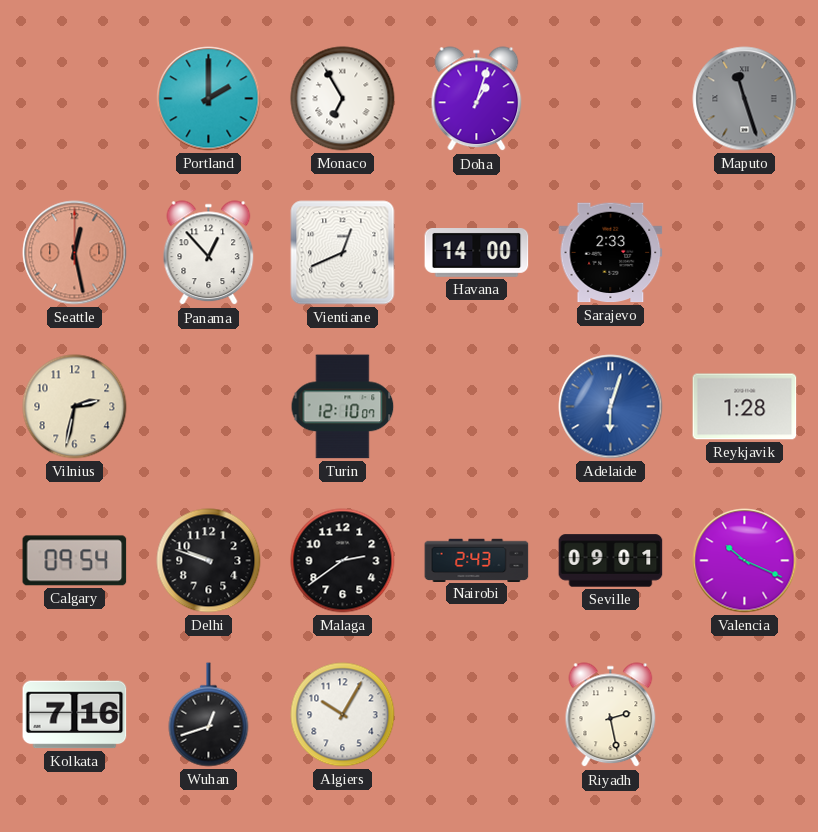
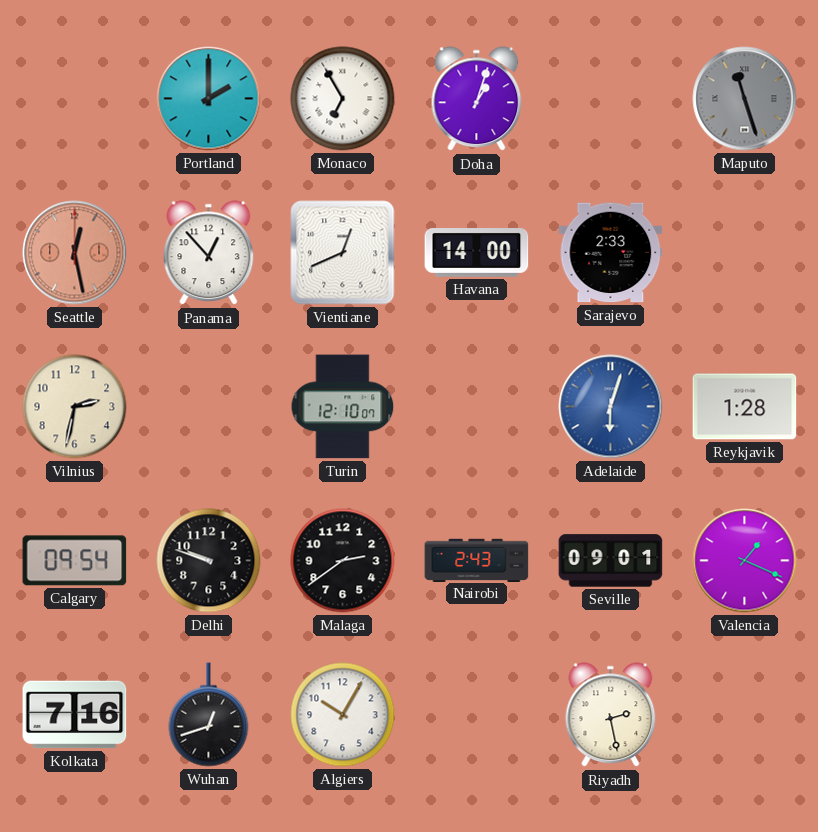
Valencia: 10:19 -> 1:19
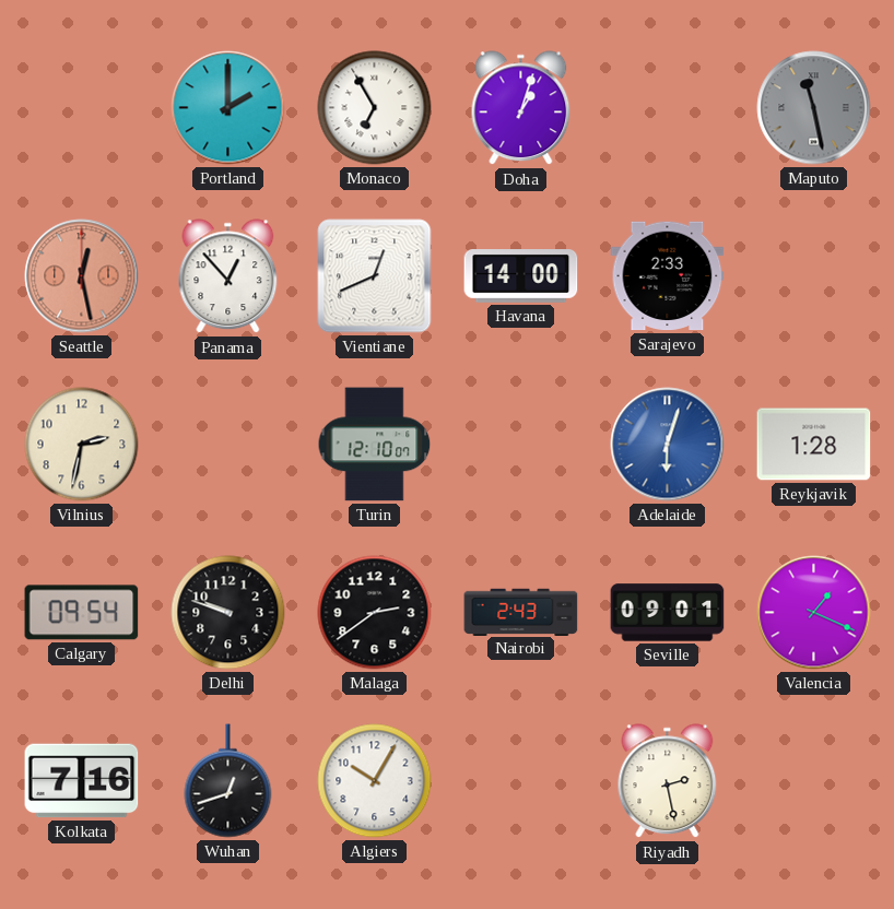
Maputo: 11:27 -> 11:28
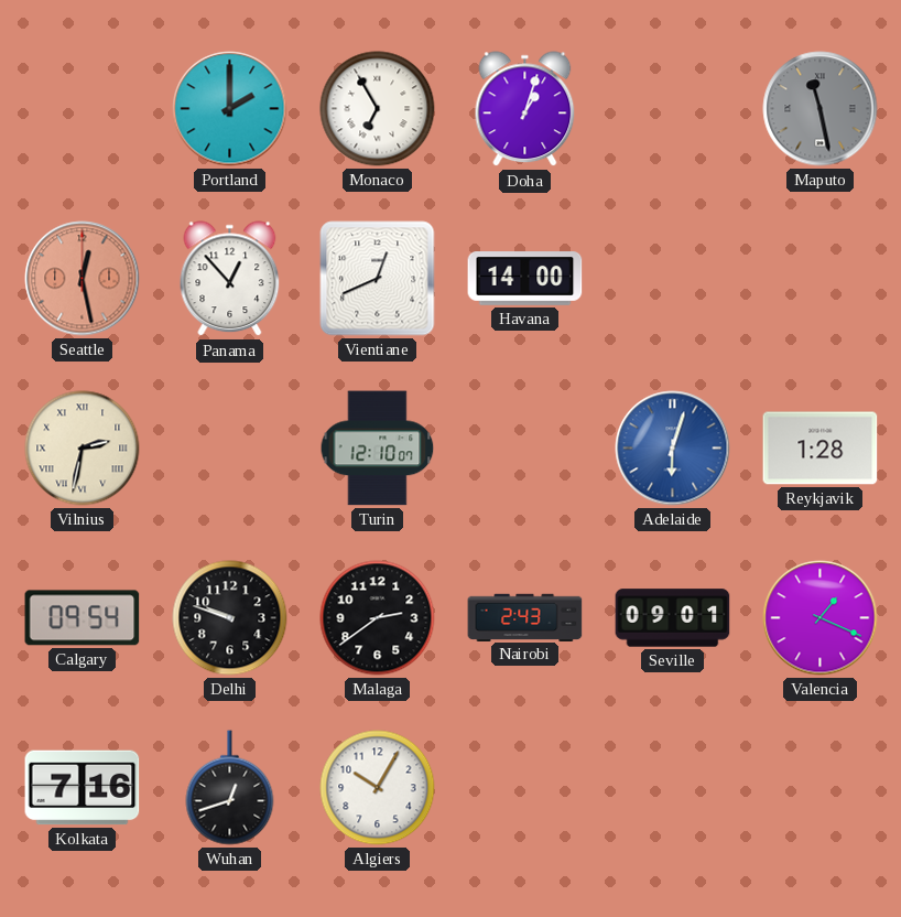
Sarajevo: 2:33 -> none
Vilnius numerals: Arabic -> Roman
Riyadh: 2:28 -> none
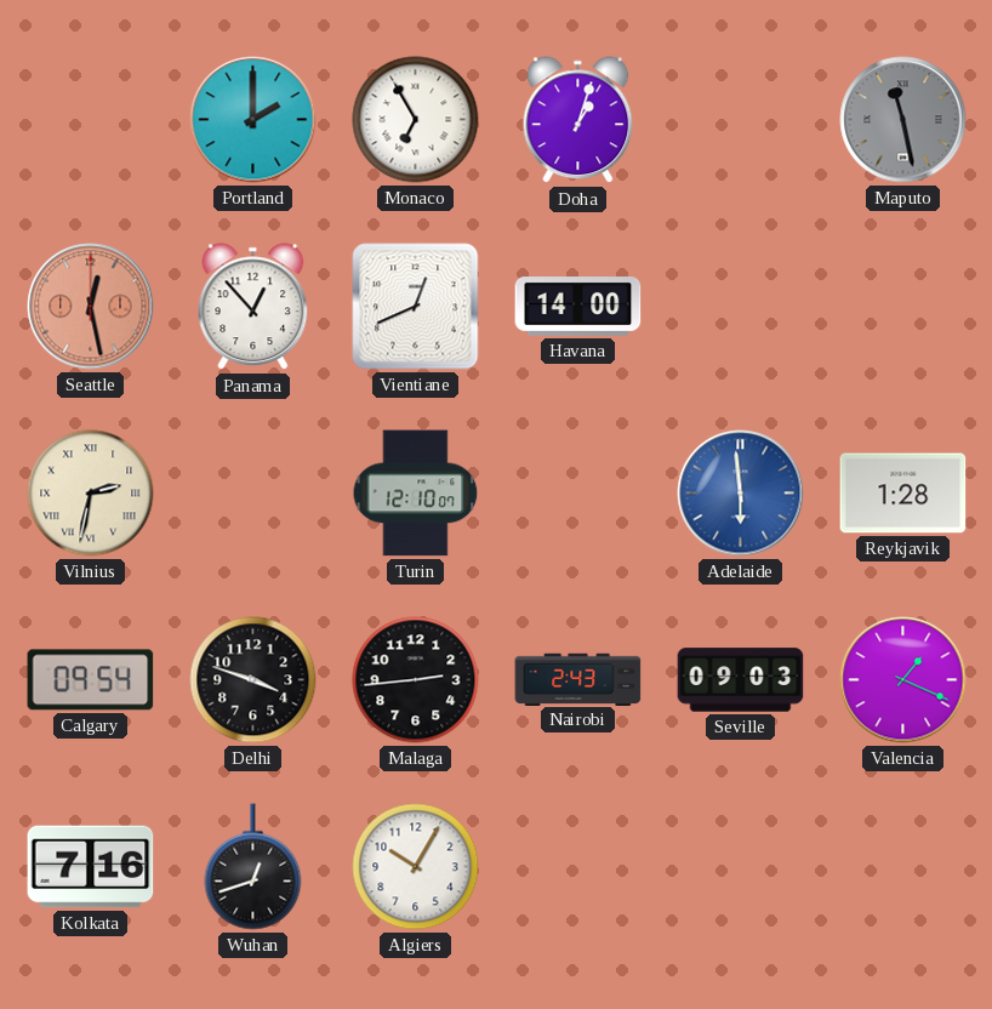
Adelaide: 6:03 -> 5:59
Delhi: 9:48 -> 3:48
Malaga: 2:39 -> 2:44
Seville: 09:01 -> 09:03
